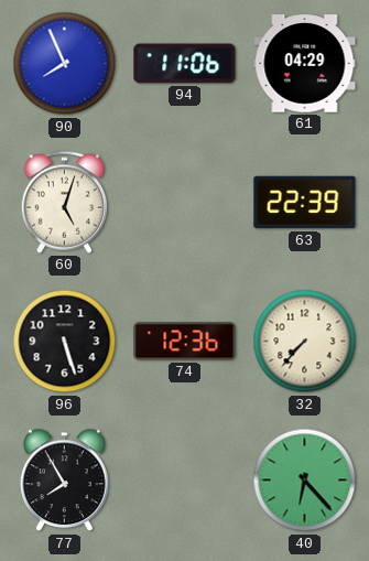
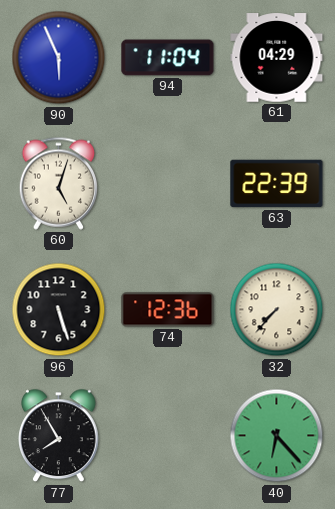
90: 7:56 -> 5:56
94: 11:06 -> 11:04
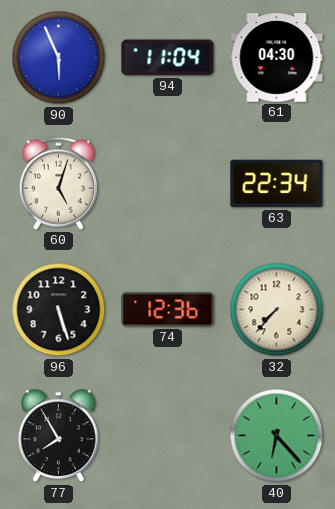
61: 04:29 -> 04:30
63: 22:39 -> 22:34
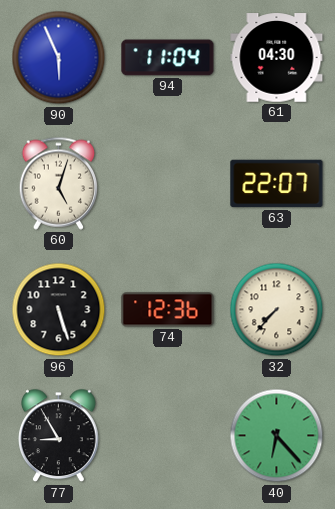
63: 22:34 -> 22:07
77: 7:55 -> 8:55
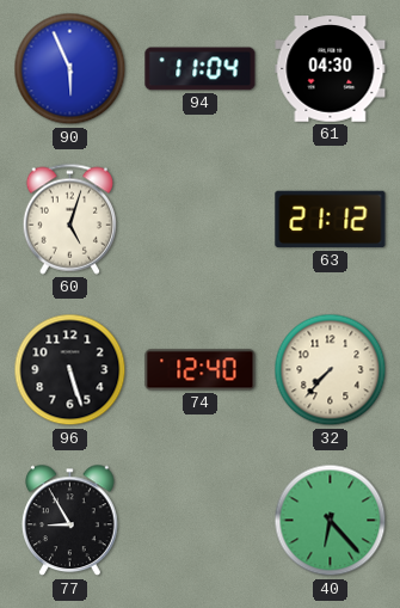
63: 22:07 -> 21:12
74: 12:36 -> 12:40
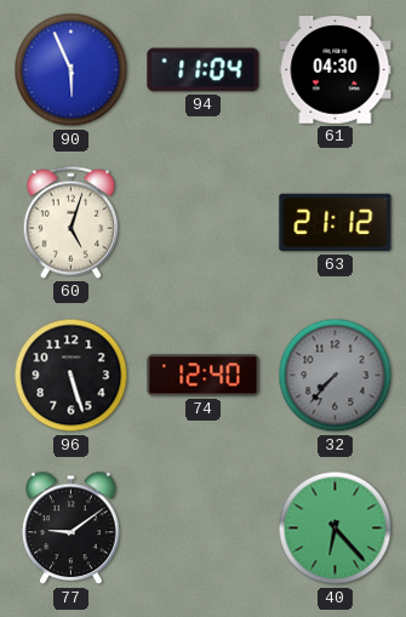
32 dial: cream -> grey
77: 8:55 -> 9:09
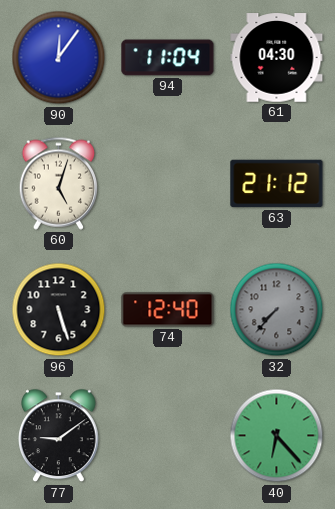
90: 5:56 -> 12:06
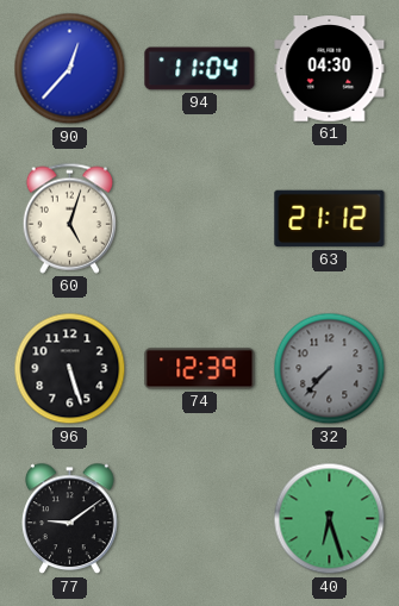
90: 12:06 -> 12:37
74: 12:40 -> 12:39
40: 6:23 -> 6:27
